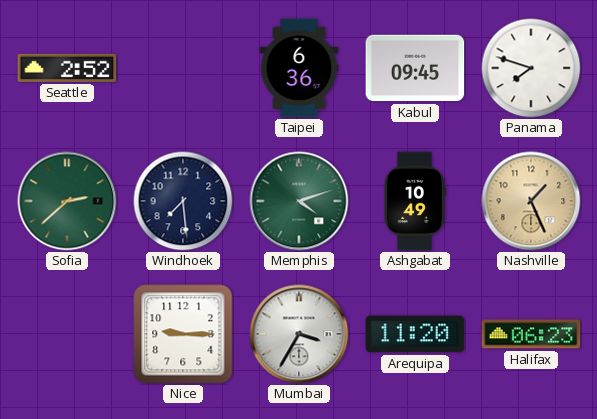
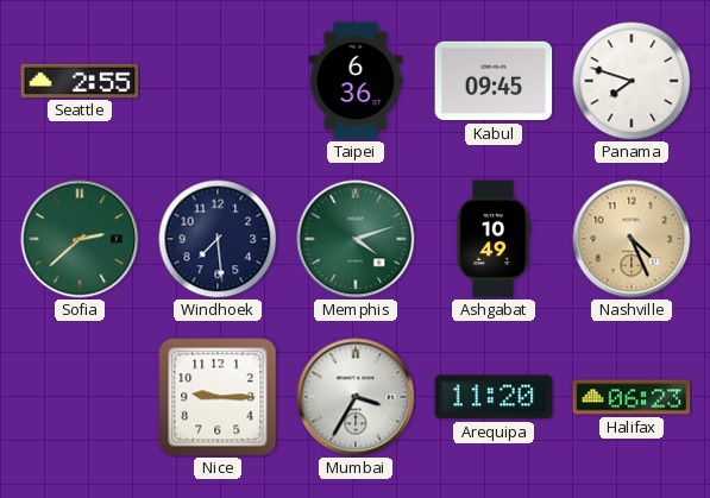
Seattle: 2:52 -> 2:55
Nashville: 1:26 -> 4:26
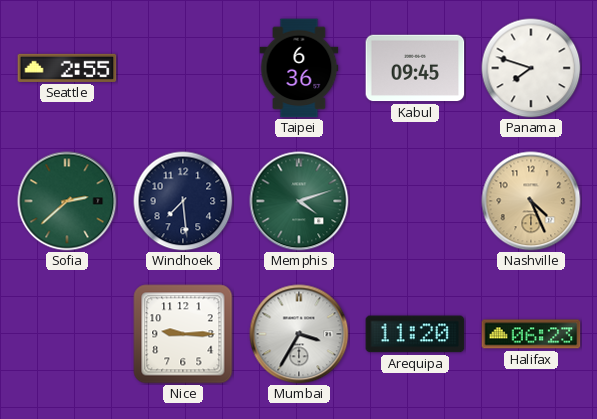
Ashgabat: 10:49 -> none
